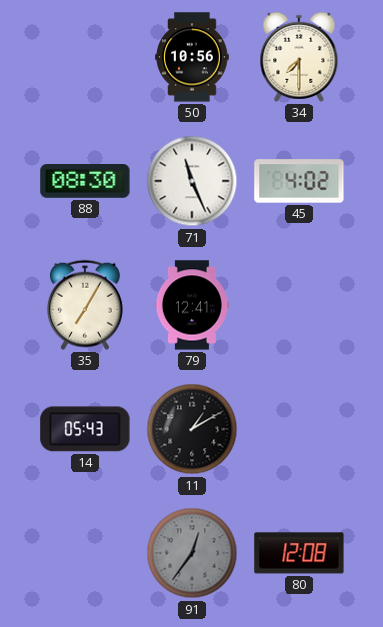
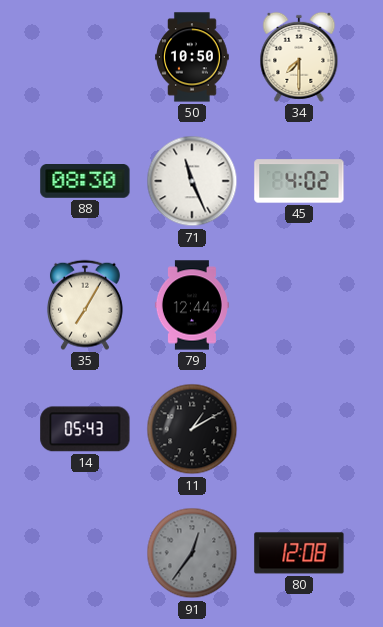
50: 10:56 -> 10:50
79: 12:41 -> 12:44
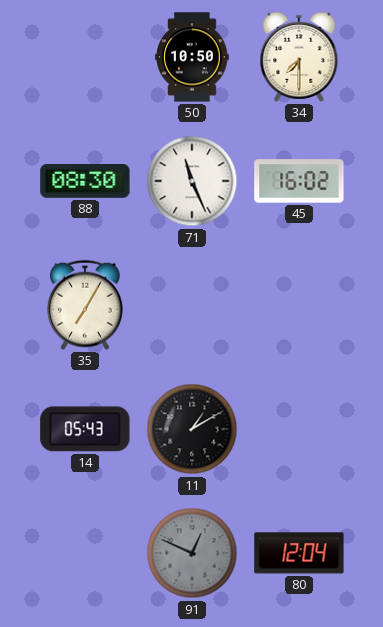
45: 4:02 -> 16:02
79: 12:44 -> none
91: 12:36 -> 12:49
80: 12:08 -> 12:04
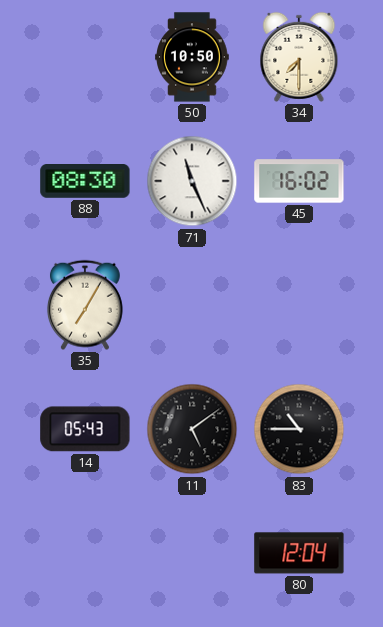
11: 1:10 -> 5:09
83: none -> 10:45
91: 12:49 -> none
